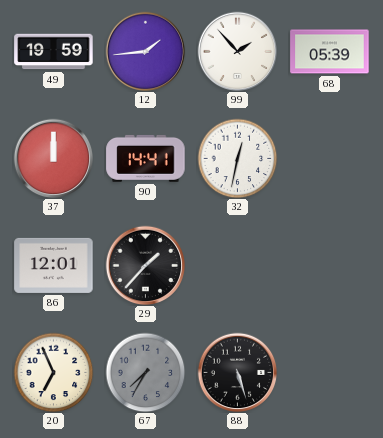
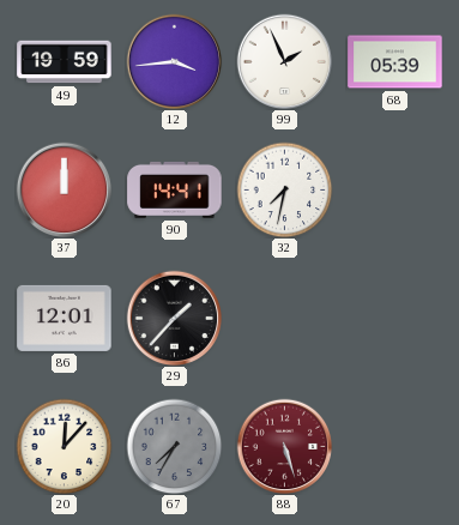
12: 1:44 -> 3:44
99: 1:53 -> 1:56
32: 12:32 -> 7:32
20: 6:56 -> 12:07
88 dial: black -> burgundy
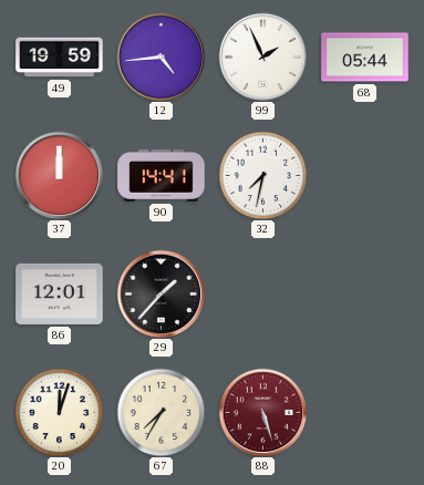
12: 3:44 -> 4:44
68: 05:39 -> 05:44
20: 12:07 -> 12:03
67 dial: grey -> cream
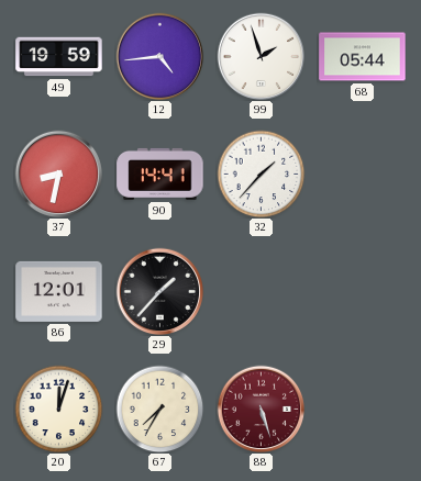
99: 1:56 -> 1:57
37: 12:00 -> 8:32
32: 7:32 -> 1:37
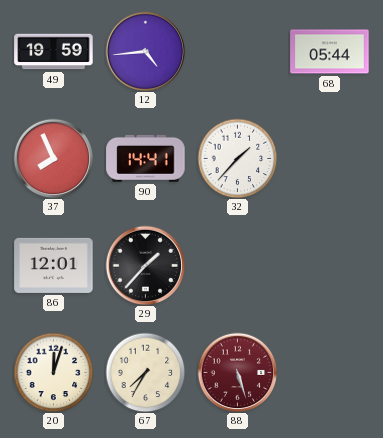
99: 1:57 -> none
37: 8:32 -> 7:56
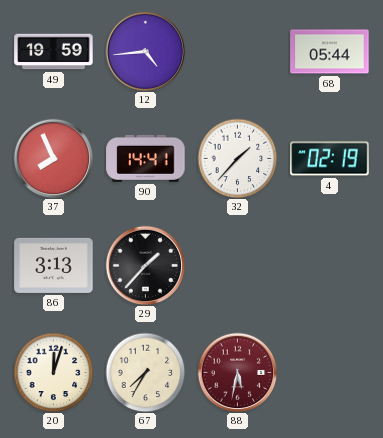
4: none -> 02:19
86: 12:01 -> 3:13
88: 5:27 -> 5:32
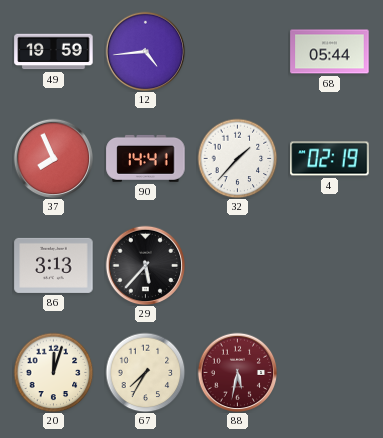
29: 1:37 -> 5:37
